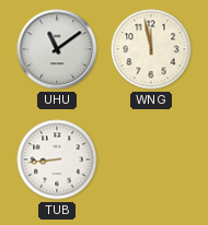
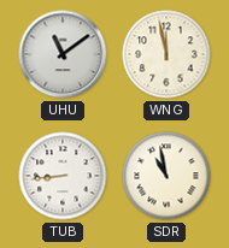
SDR: none -> 10:58
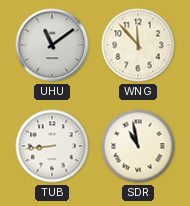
WNG: 11:58 -> 11:53
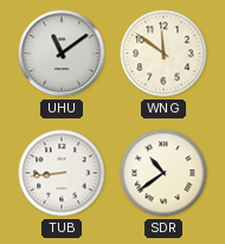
WNG: 11:53 -> 11:51
SDR: 10:58 -> 10:39
